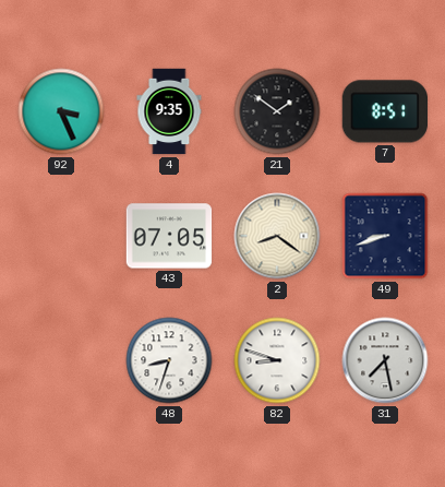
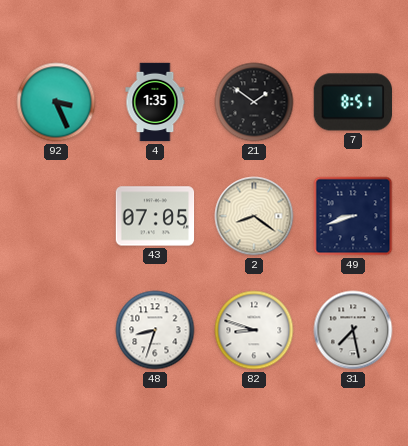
4: 9:35 -> 1:35
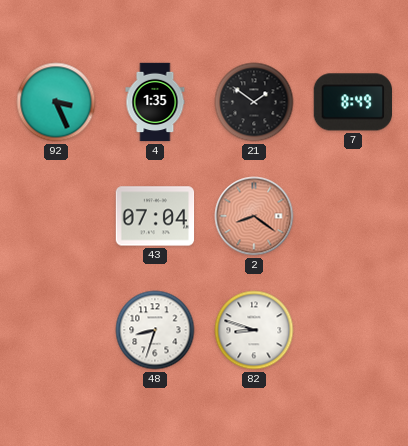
7: 8:51 -> 8:49
43: 07:05 -> 07:04
2 dial: cream -> salmon
49: 8:42 -> none
31: 7:28 -> none
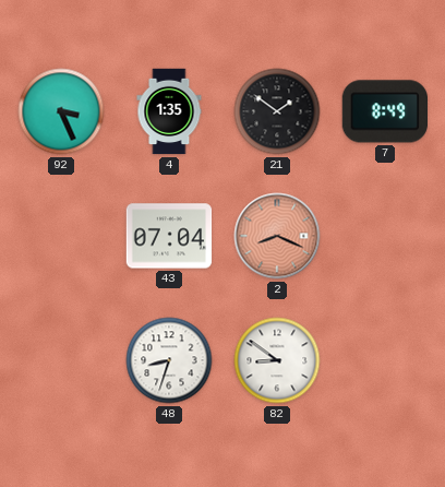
2: 8:21 -> 8:19
82: 8:48 -> 8:51
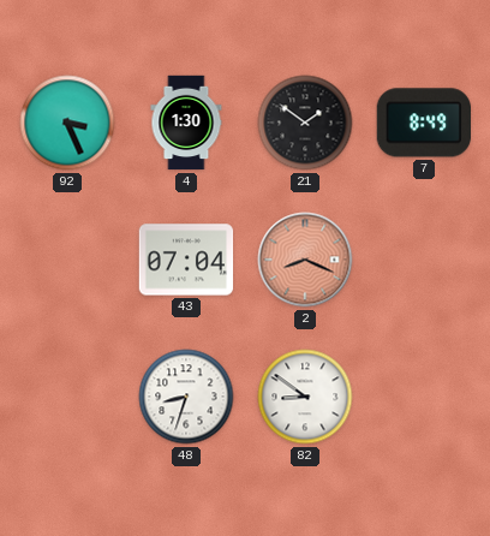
4: 1:35 -> 1:30
